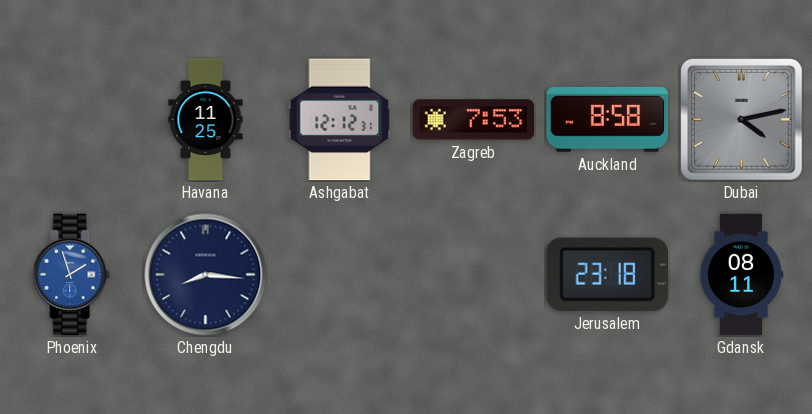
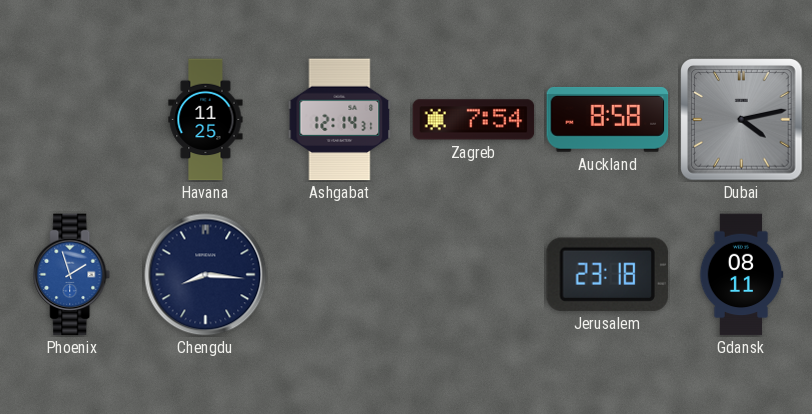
Ashgabat: 12:12 -> 12:14
Zagreb: 7:53 -> 7:54
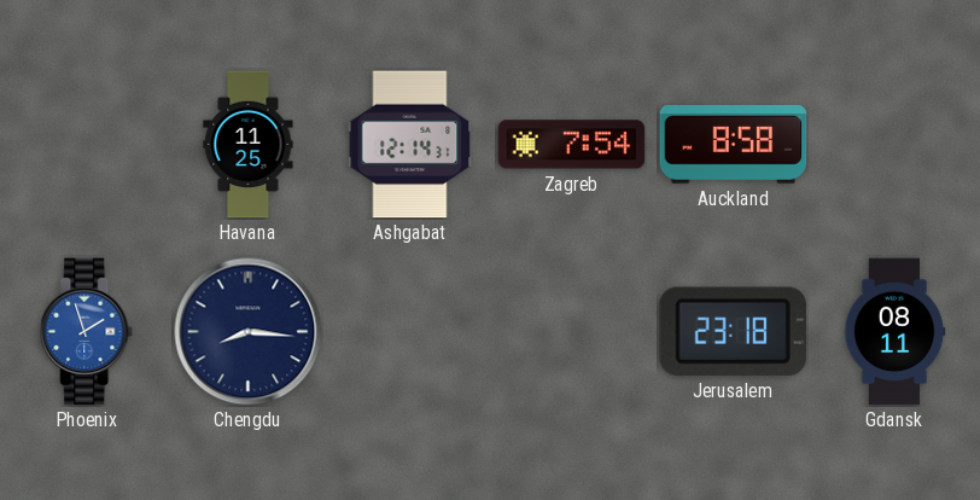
Dubai: 4:13 -> none
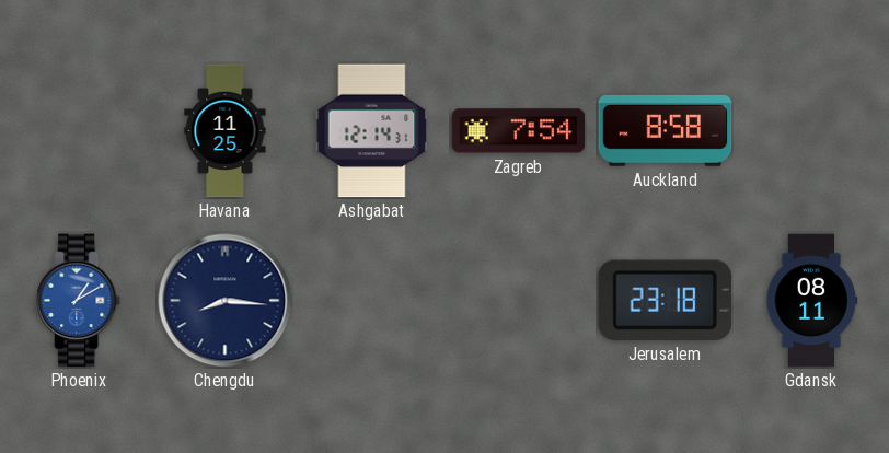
Phoenix: 1:57 -> 1:10
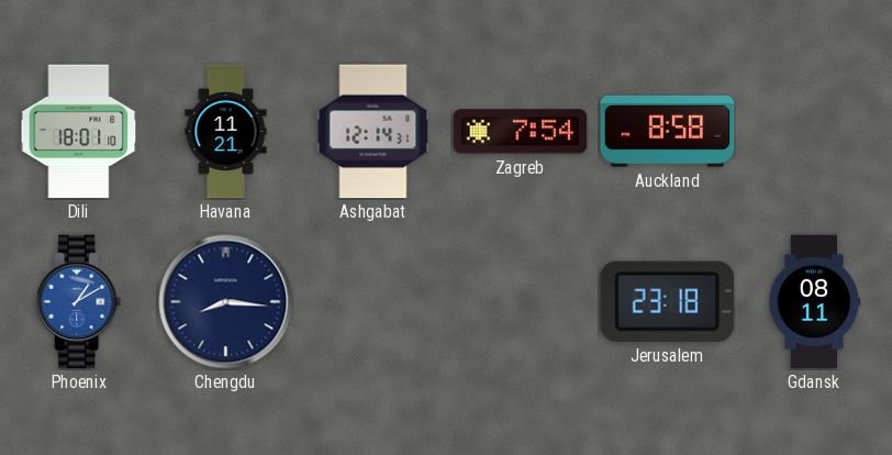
Dili: none -> 18:01
Havana: 11:25 -> 11:21
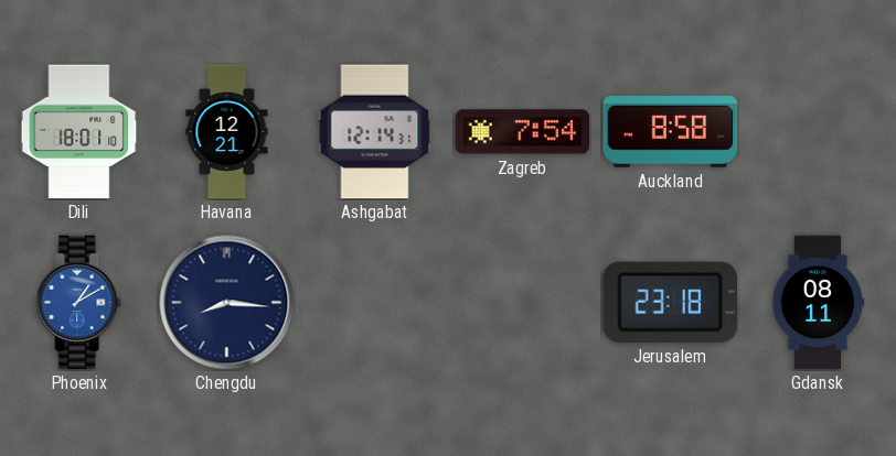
Havana: 11:21 -> 12:21
